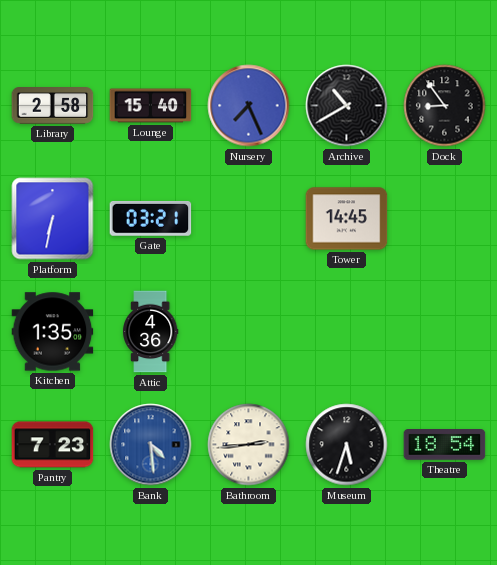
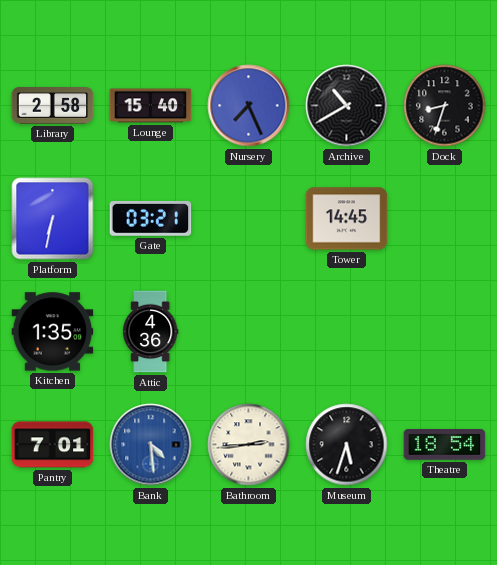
Dock: 8:54 -> 8:33
Pantry: 7:23 -> 7:01
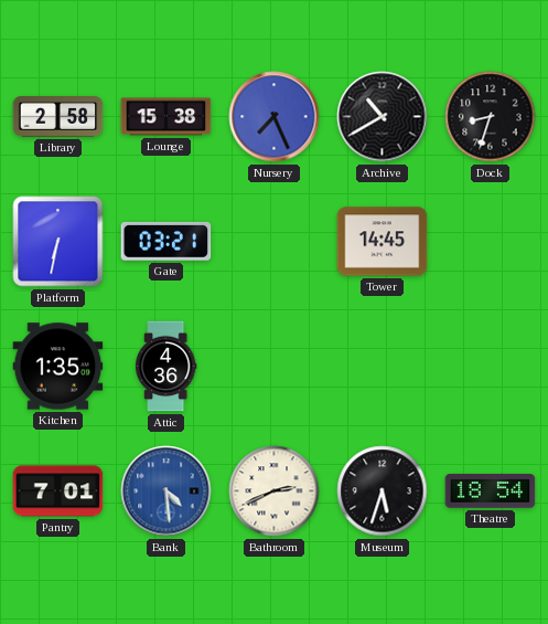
Lounge: 15:40 -> 15:38
Bathroom: 2:44 -> 2:41
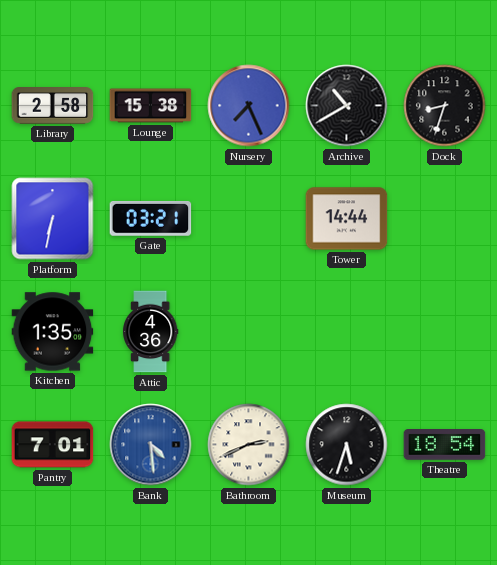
Tower: 14:45 -> 14:44
